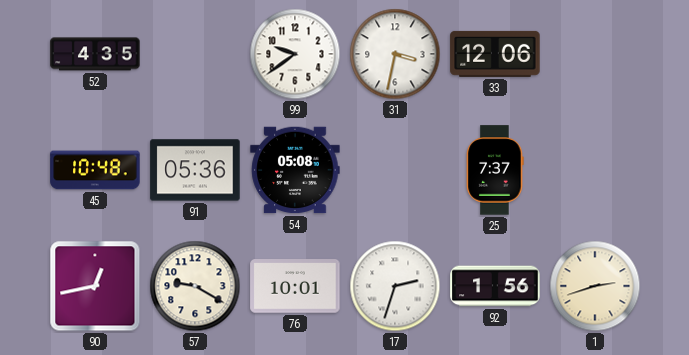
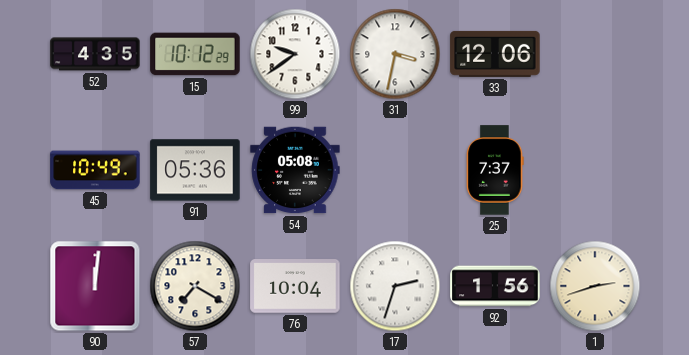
15: none -> 10:12
45: 10:48 -> 10:49
90: 12:43 -> 12:01
57: 9:20 -> 7:20
76: 10:01 -> 10:04
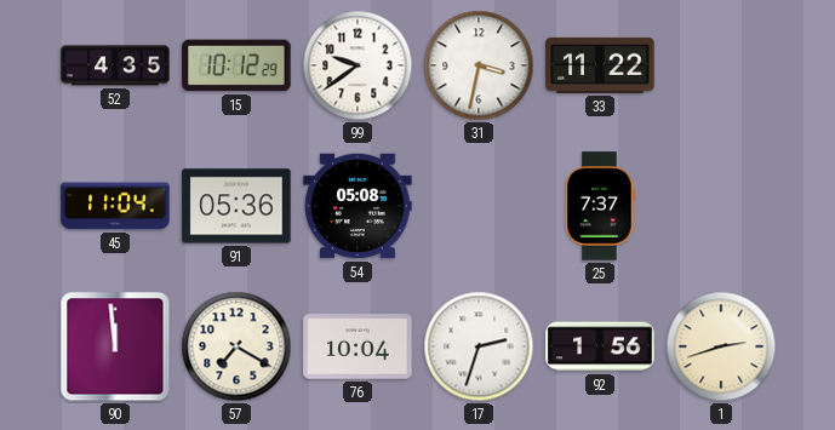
33: 12:06 -> 11:22
45: 10:49 -> 11:04
90: 12:01 -> 11:59
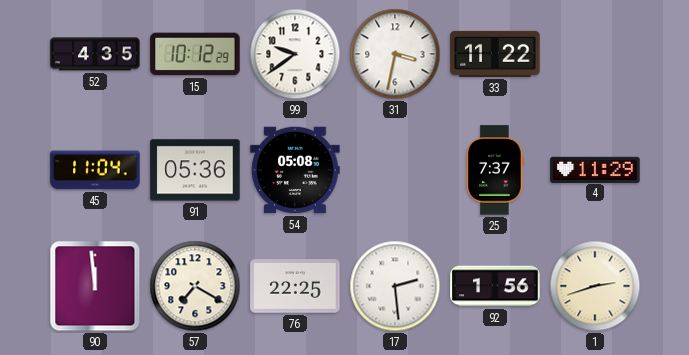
4: none -> 11:29
76: 10:04 -> 22:25
17: 2:33 -> 2:29
